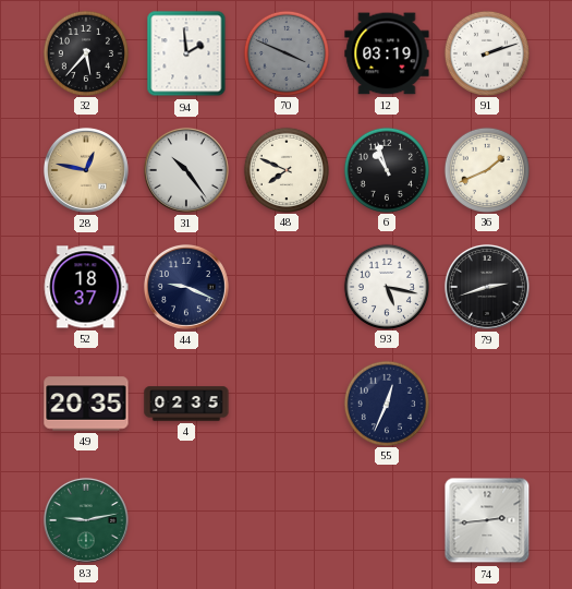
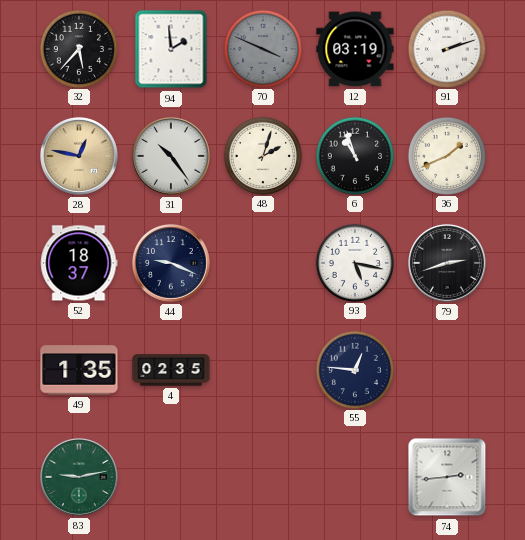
48: 7:49 -> 2:03
49: 20:35 -> 1:35
55: 12:34 -> 12:46
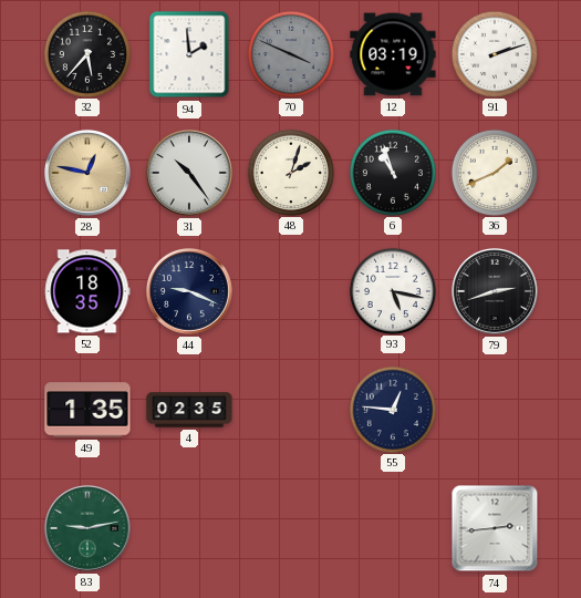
52: 18:37 -> 18:35
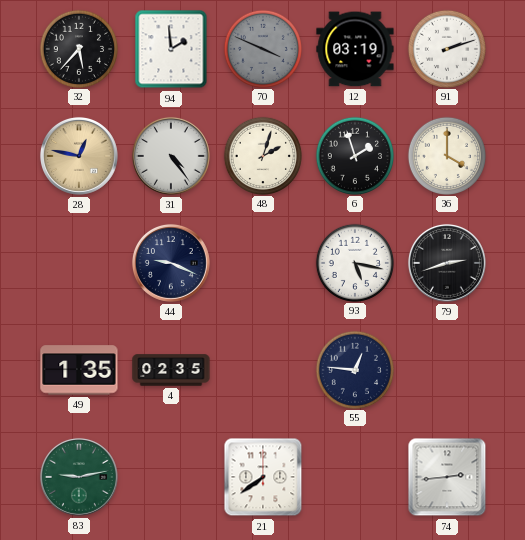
31: 10:24 -> 4:24
6: 10:57 -> 1:57
36: 1:41 -> 4:00
52: 18:35 -> none
21: none -> 7:39
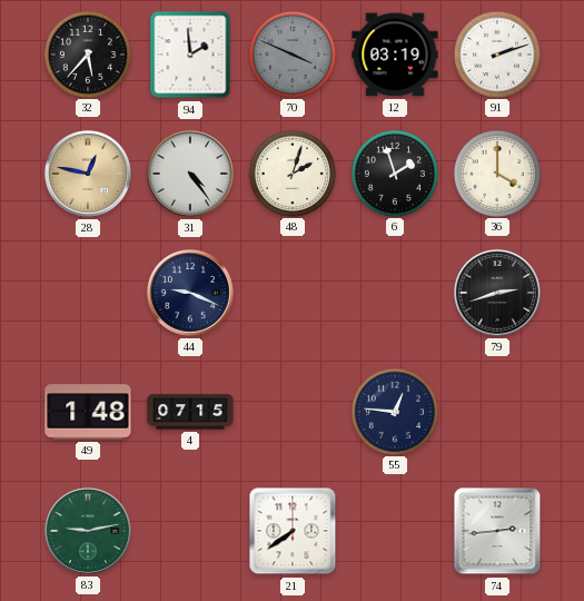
93: 5:17 -> none
49: 1:35 -> 1:48
4: 02:35 -> 07:15
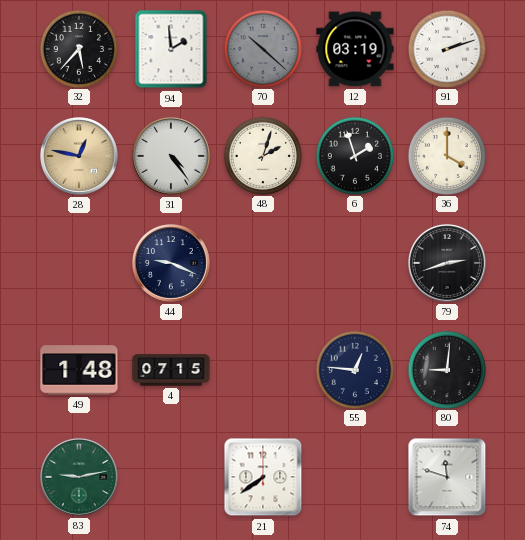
70: 3:49 -> 10:22
80: none -> 9:01
74: 2:44 -> 11:48
